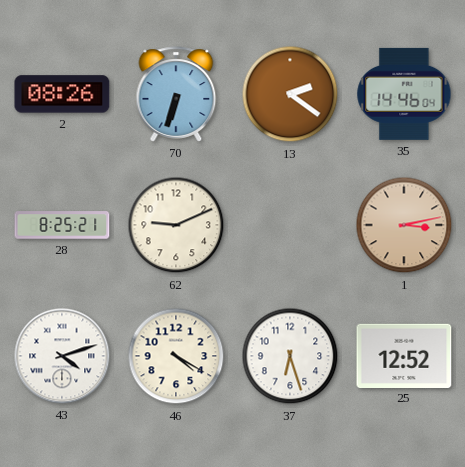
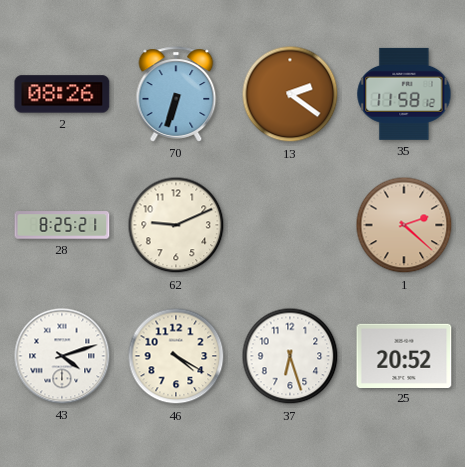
35: 14:46 -> 11:58
1: 3:13 -> 2:22
25: 12:52 -> 20:52
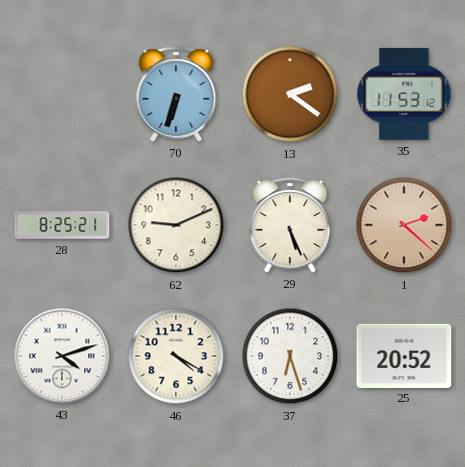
2: 08:26 -> none
35: 11:58 -> 11:53
29: none -> 5:26
